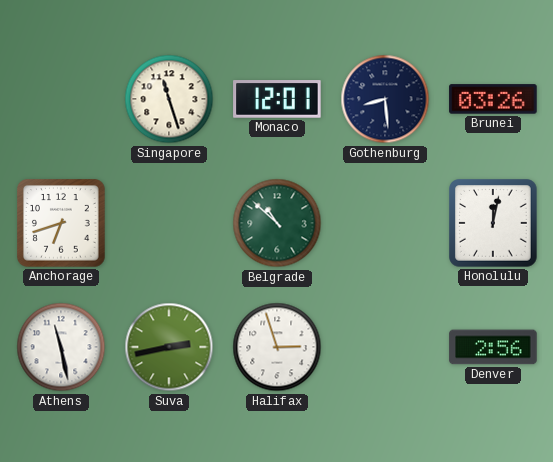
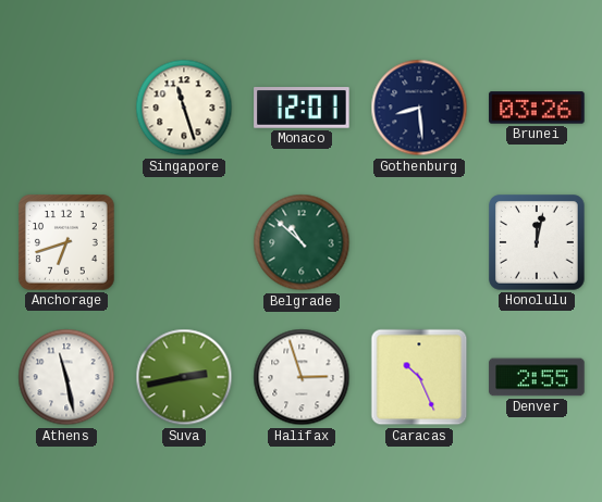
Caracas: none -> 10:26
Denver: 2:56 -> 2:55
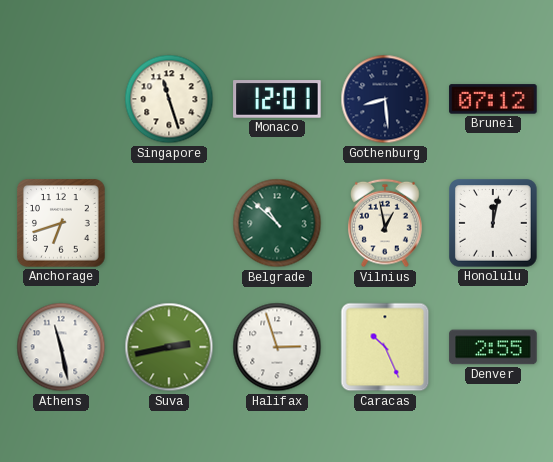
Brunei: 03:26 -> 07:12
Vilnius: none -> 12:58
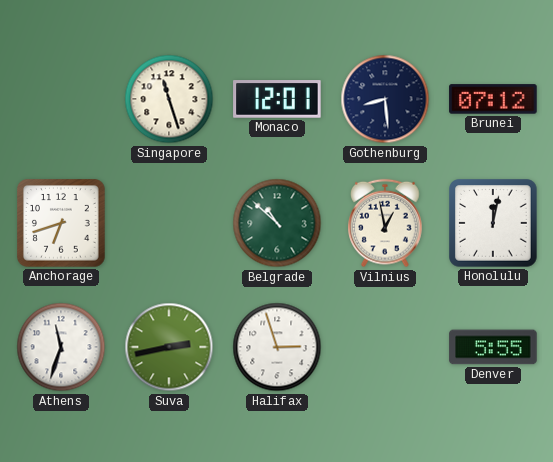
Athens: 11:28 -> 11:33
Caracas: 10:26 -> none
Denver: 2:55 -> 5:55
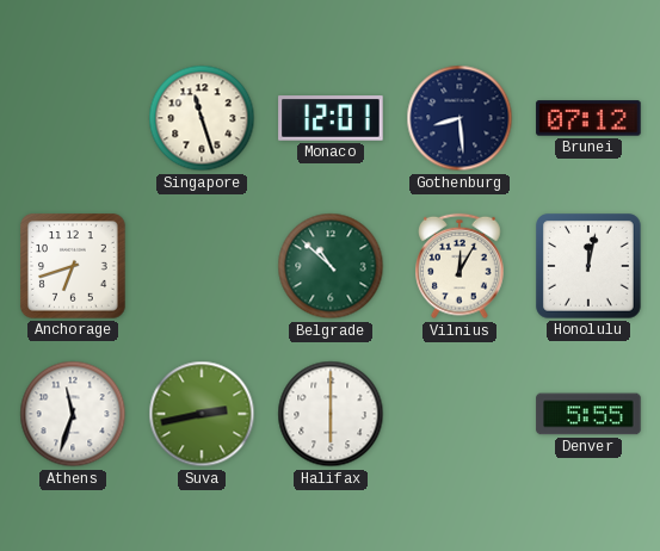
Vilnius: 12:58 -> 12:05
Halifax: 2:57 -> 6:00
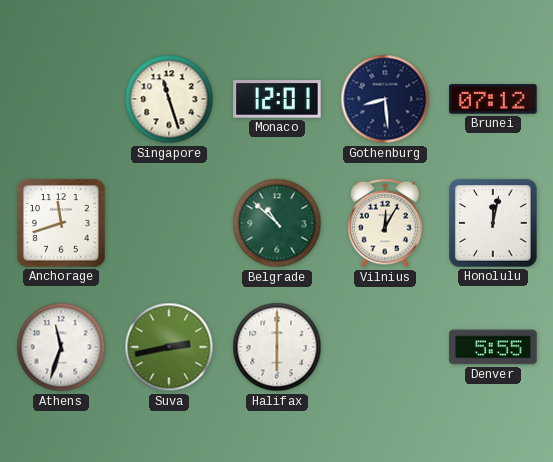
Anchorage: 6:42 -> 11:42
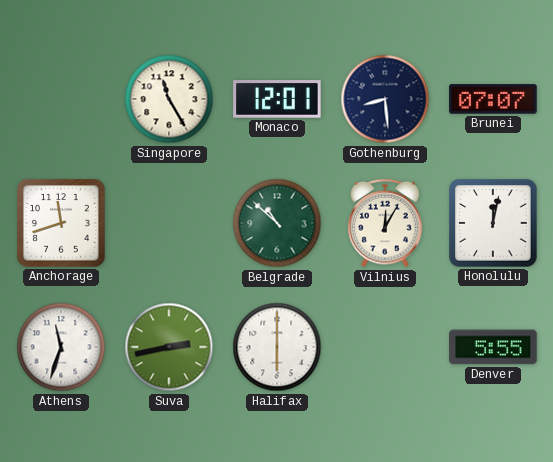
Singapore: 11:27 -> 11:25
Brunei: 07:12 -> 07:07
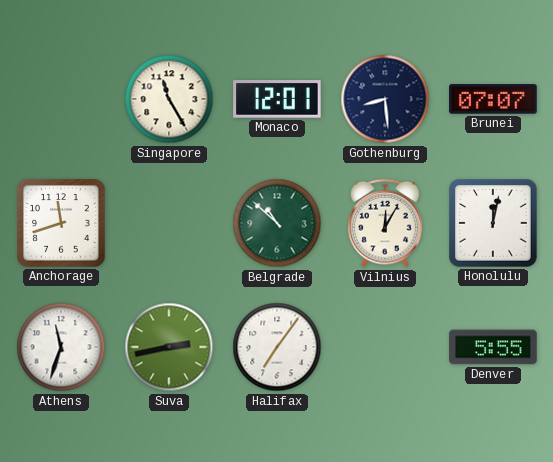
Halifax: 6:00 -> 7:06
